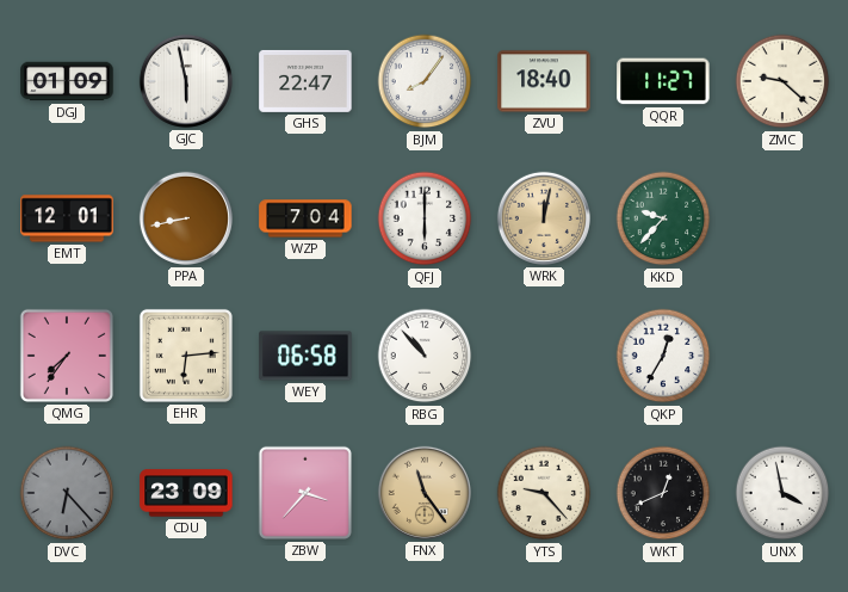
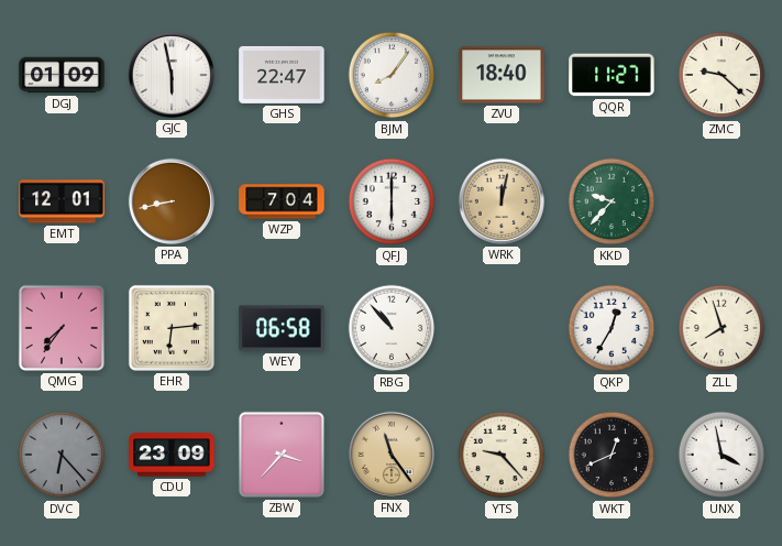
ZLL: none -> 7:57
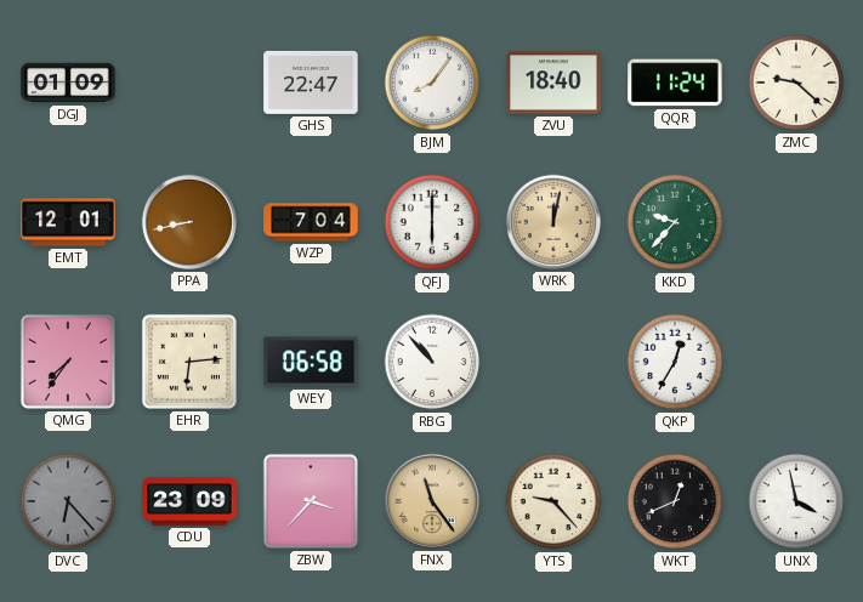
GJC: 5:58 -> none
QQR: 11:27 -> 11:24
ZLL: 7:57 -> none
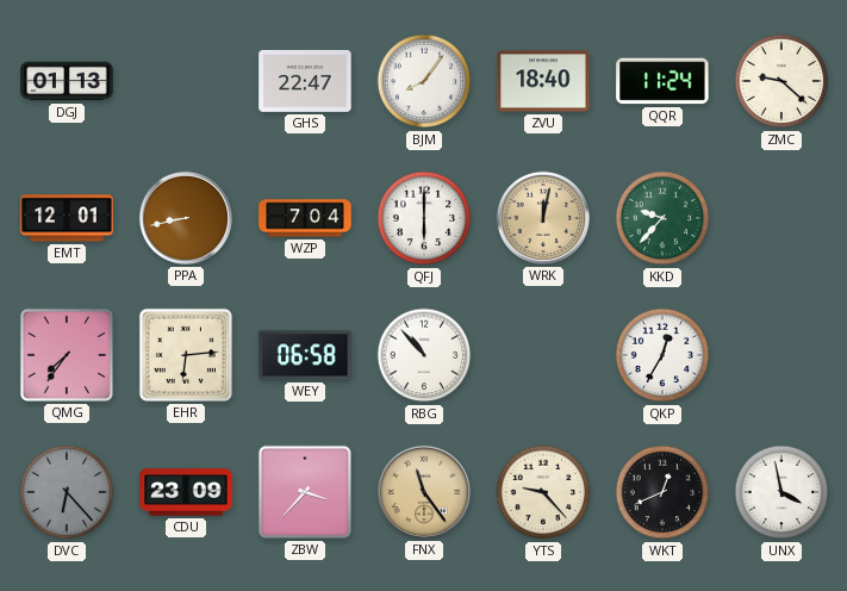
DGJ: 01:09 -> 01:13
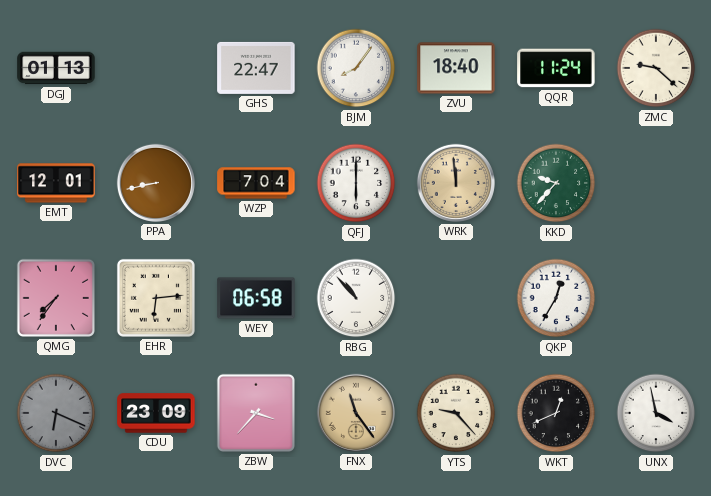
WRK: 12:02 -> 11:59
DVC: 6:23 -> 6:19
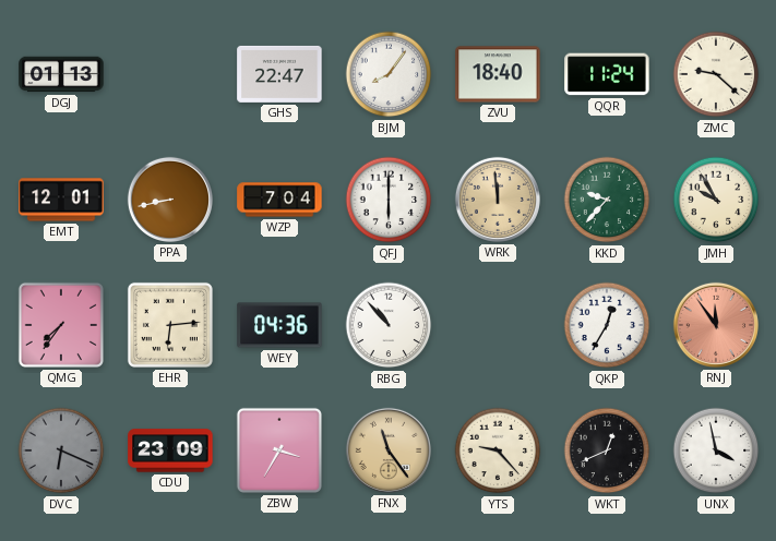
JMH: none -> 9:55
WEY: 06:58 -> 04:36
RNJ: none -> 11:54
ZBW: 3:37 -> 3:35
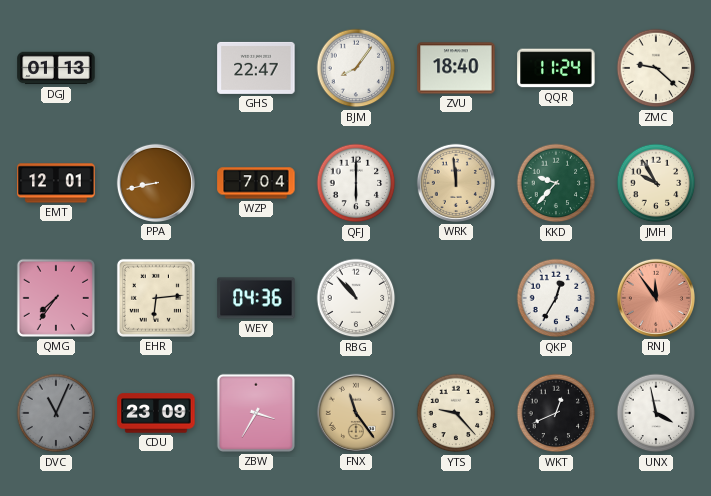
DVC: 6:19 -> 11:04
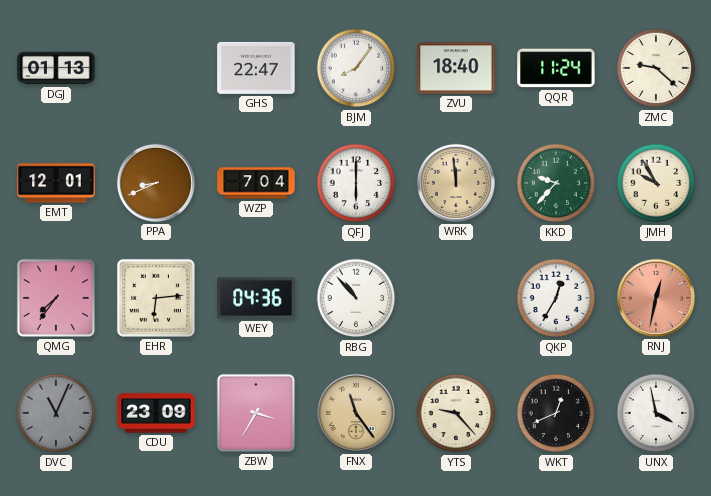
PPA: 8:43 -> 8:41
RNJ: 11:54 -> 12:32
